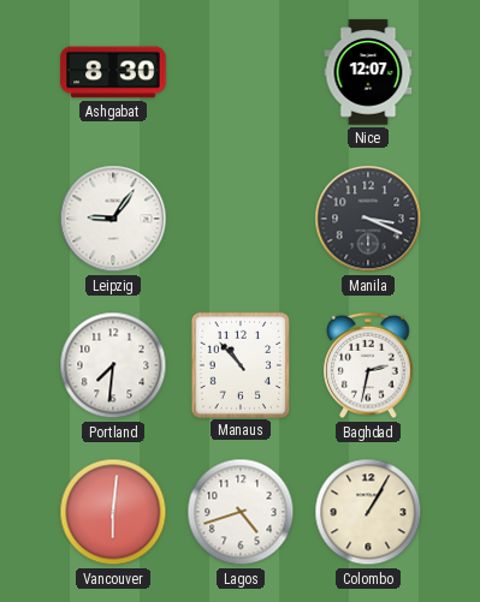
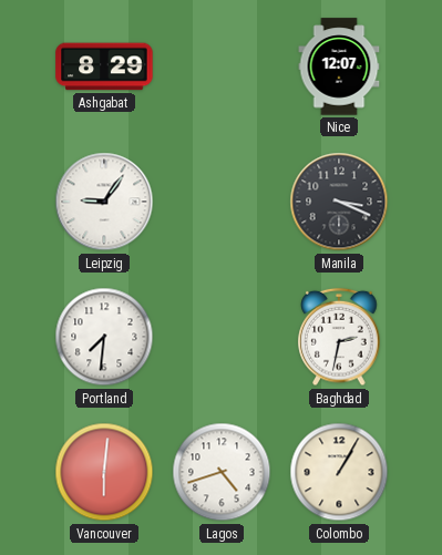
Ashgabat: 8:30 -> 8:29
Manaus: 10:53 -> none
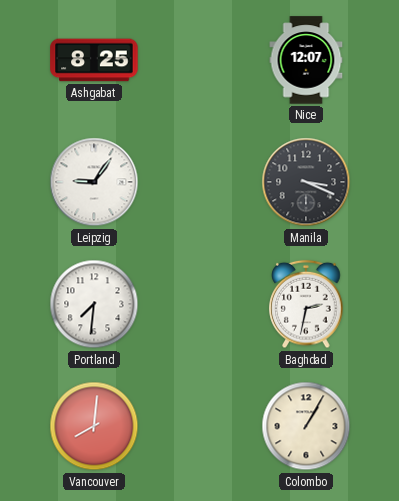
Ashgabat: 8:29 -> 8:25
Vancouver: 6:01 -> 8:01
Lagos: 4:42 -> none
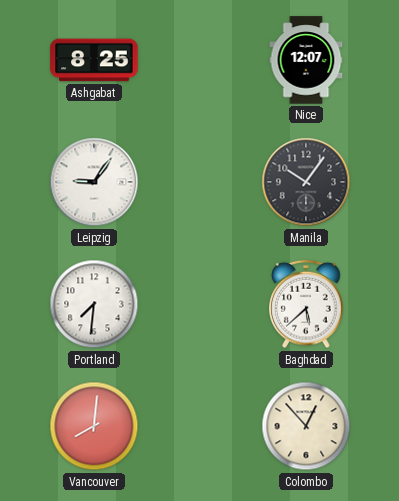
Manila: 3:19 -> 10:06
Baghdad: 2:32 -> 5:38
Colombo: 1:05 -> 12:53
